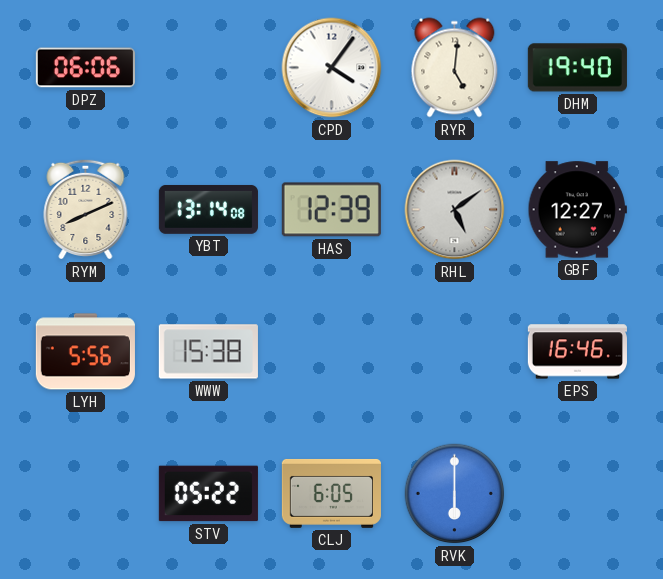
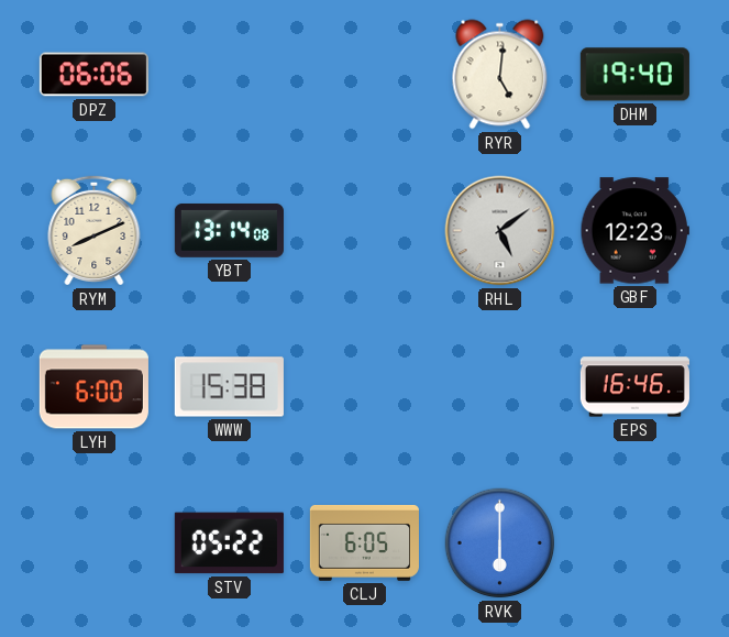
CPD: 4:06 -> none
HAS: 12:39 -> none
GBF: 12:27 -> 12:23
LYH: 5:56 -> 6:00
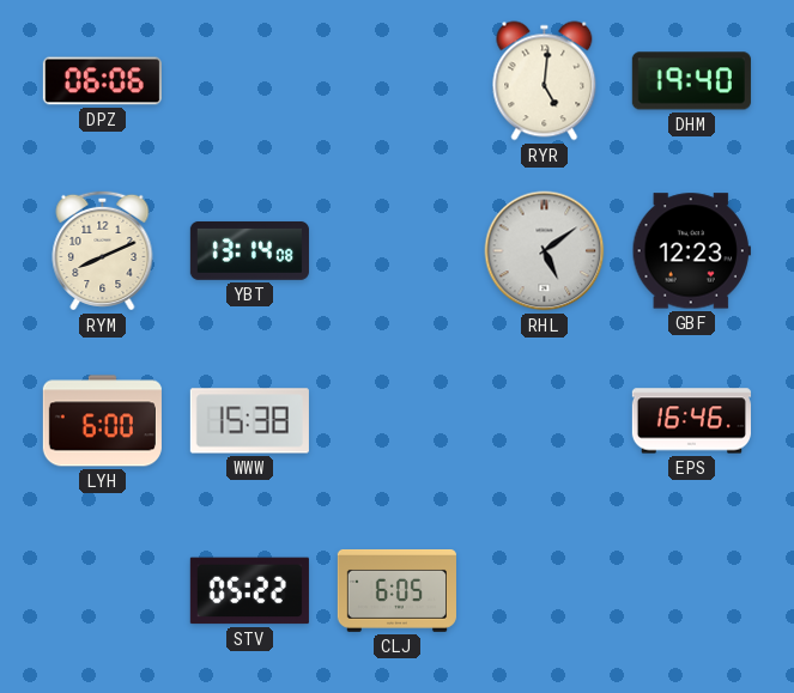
RVK: 6:00 -> none
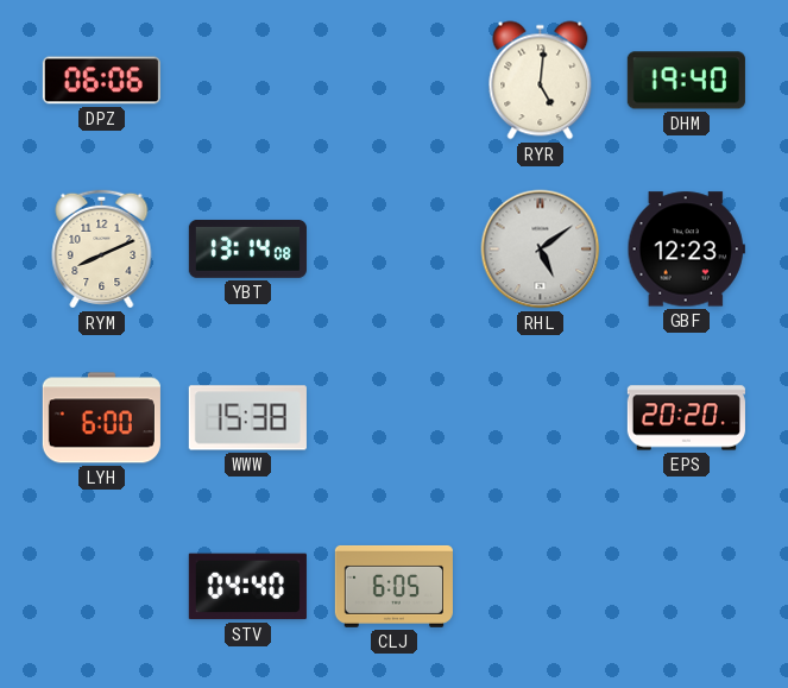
EPS: 16:46 -> 20:20
STV: 05:22 -> 04:40
